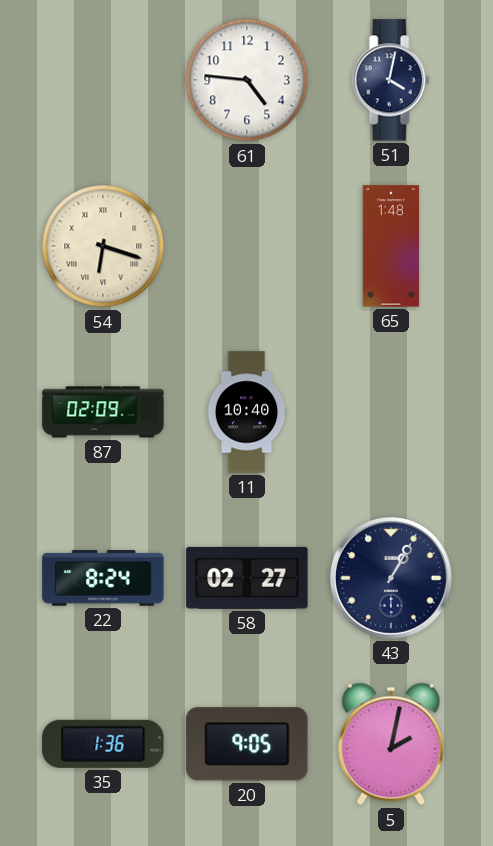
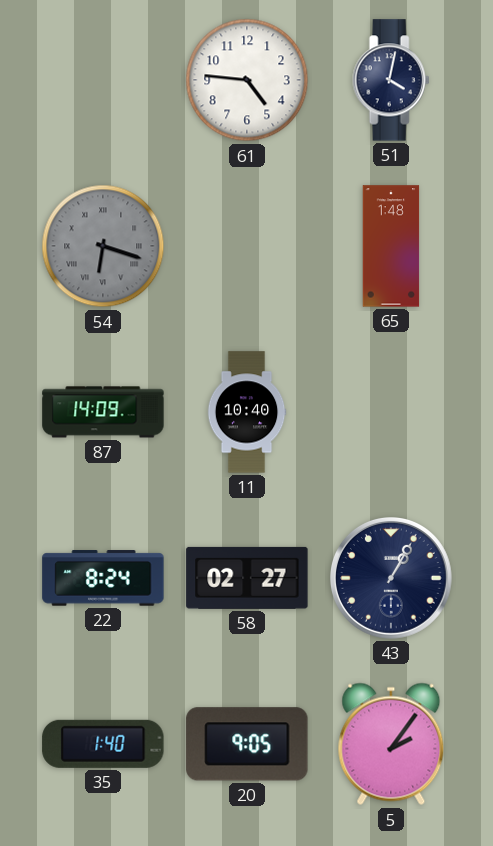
54 dial: cream -> grey
87: 02:09 -> 14:09
35: 1:36 -> 1:40
5: 2:02 -> 2:06
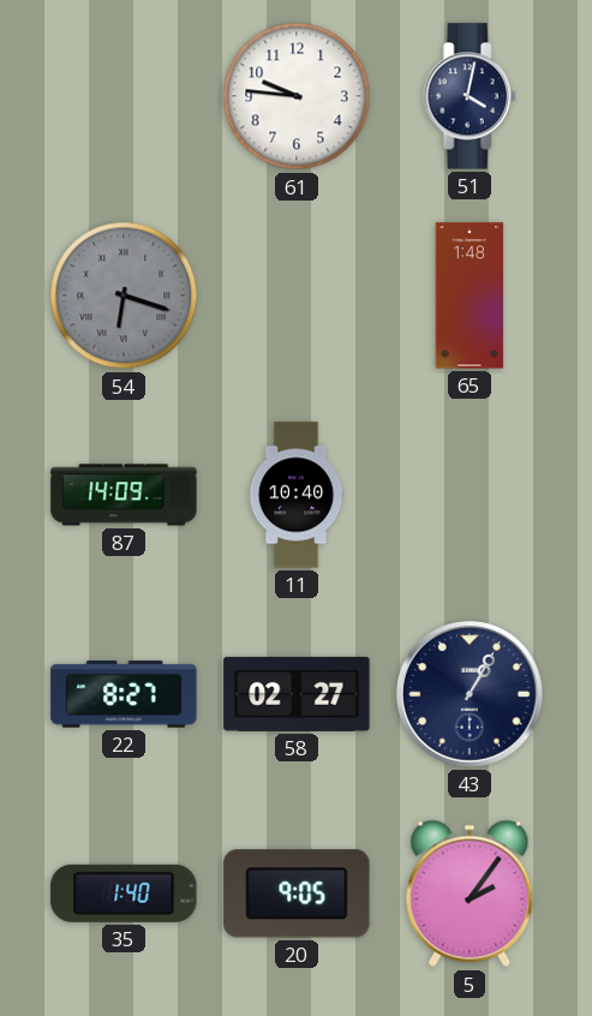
61: 4:46 -> 9:46
22: 8:24 -> 8:27
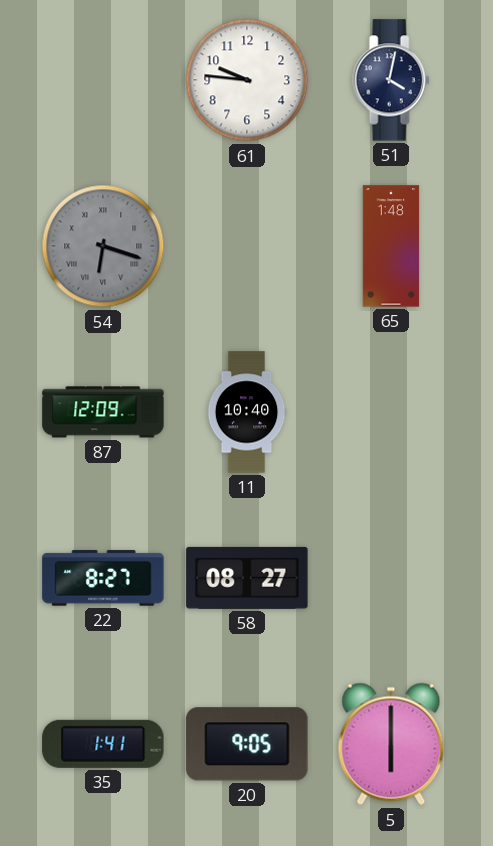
87: 14:09 -> 12:09
58: 02:27 -> 08:27
43: 1:05 -> none
35: 1:40 -> 1:41
5: 2:06 -> 6:00
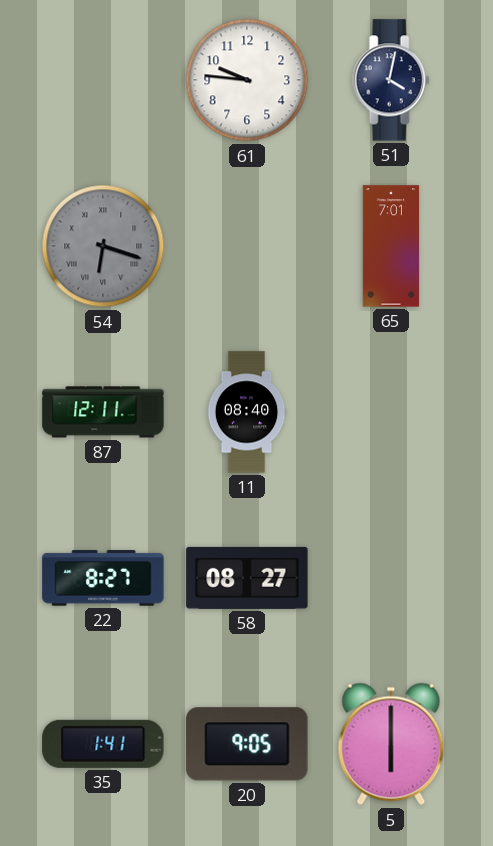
65: 1:48 -> 7:01
87: 12:09 -> 12:11
11: 10:40 -> 08:40
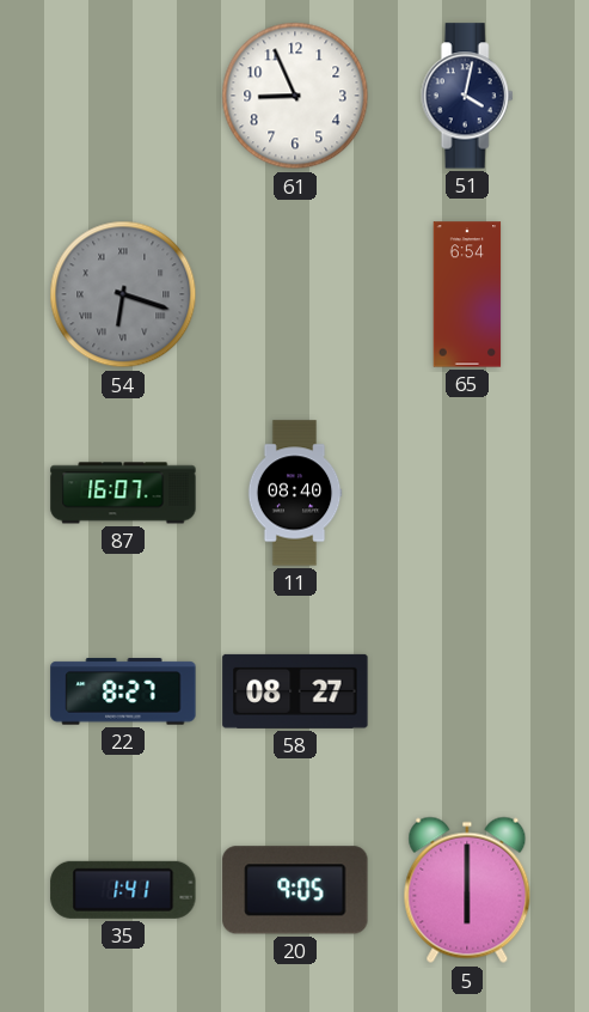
61: 9:46 -> 8:56
65: 7:01 -> 6:54
87: 12:11 -> 16:07
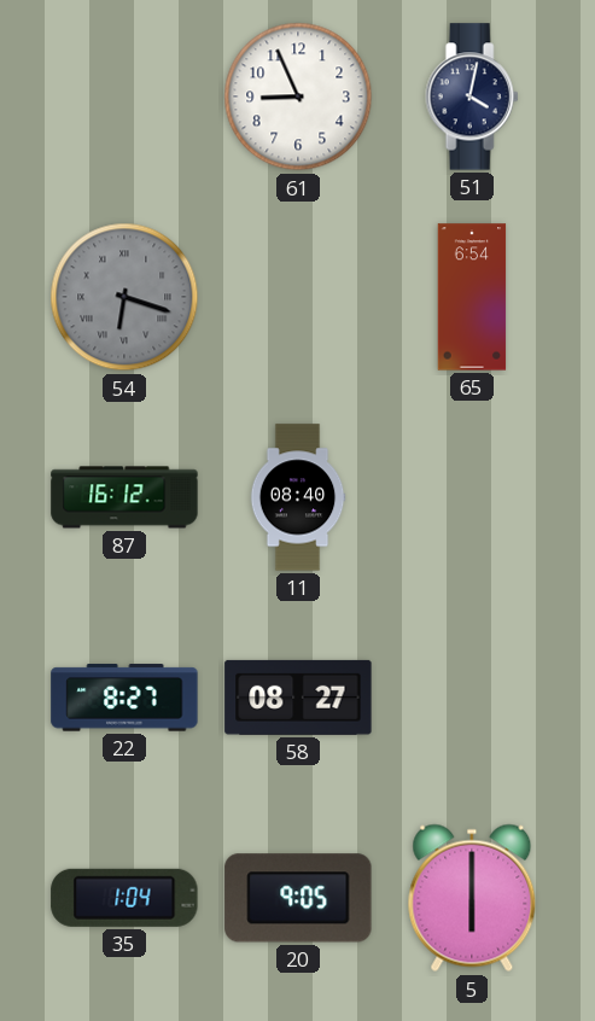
87: 16:07 -> 16:12
35: 1:41 -> 1:04
